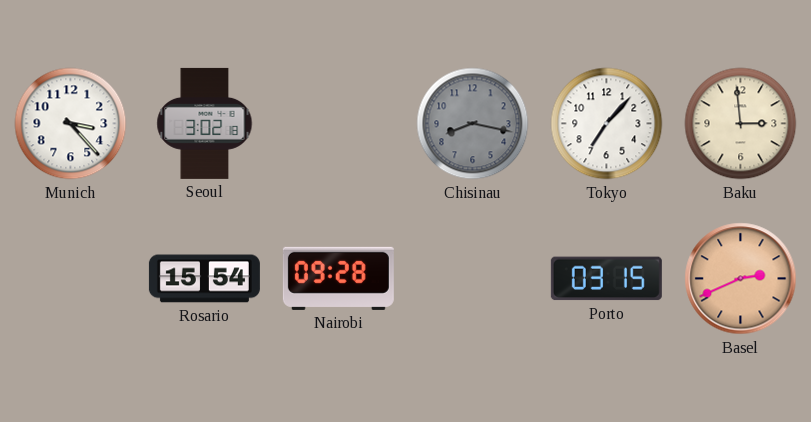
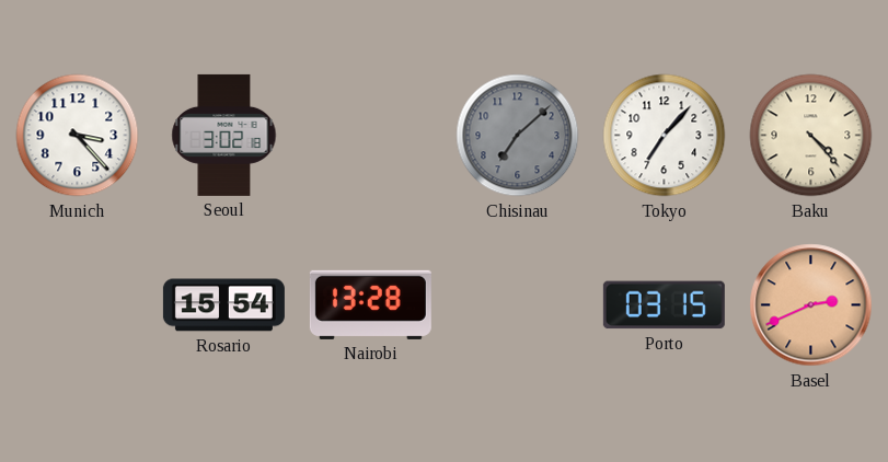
Chisinau: 8:17 -> 7:08
Baku: 2:59 -> 4:23
Nairobi: 09:28 -> 13:28
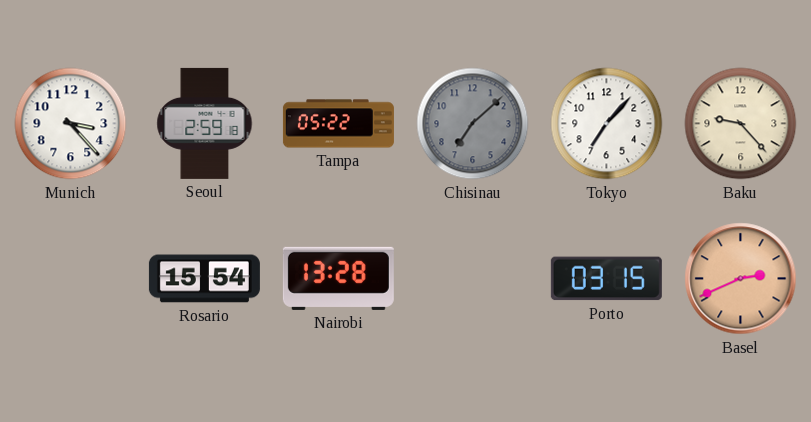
Seoul: 3:02 -> 2:59
Tampa: none -> 05:22
Baku: 4:23 -> 9:23
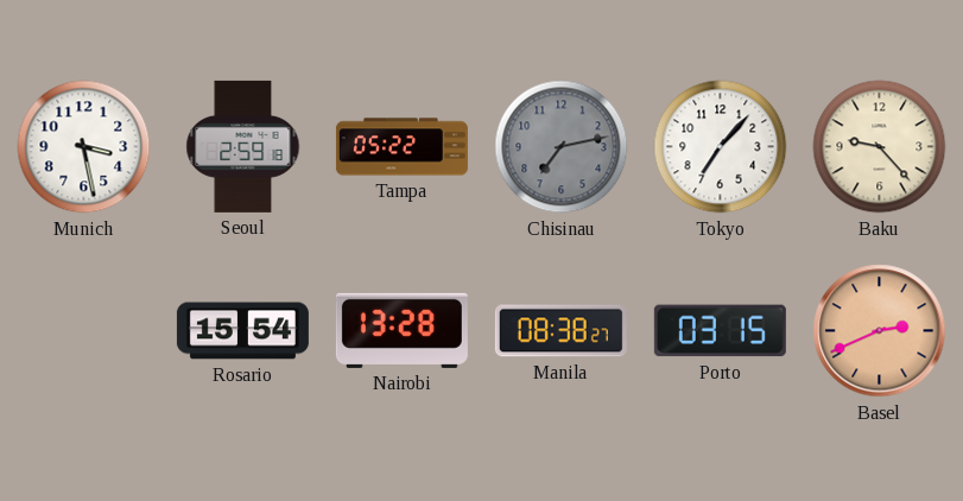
Munich: 3:23 -> 3:28
Chisinau: 7:08 -> 7:13
Manila: none -> 08:38
